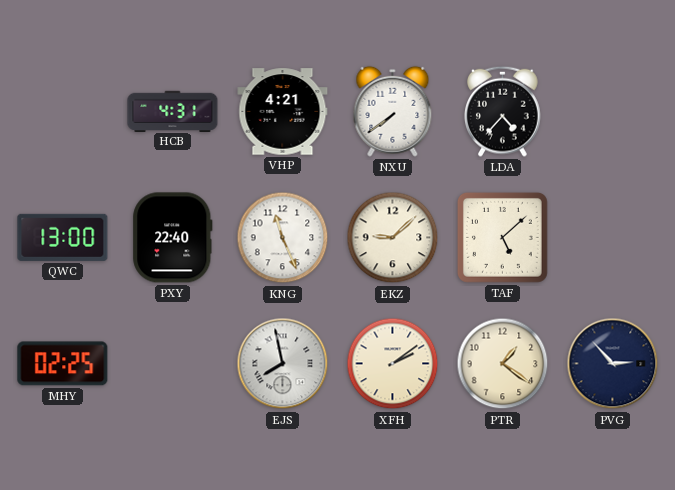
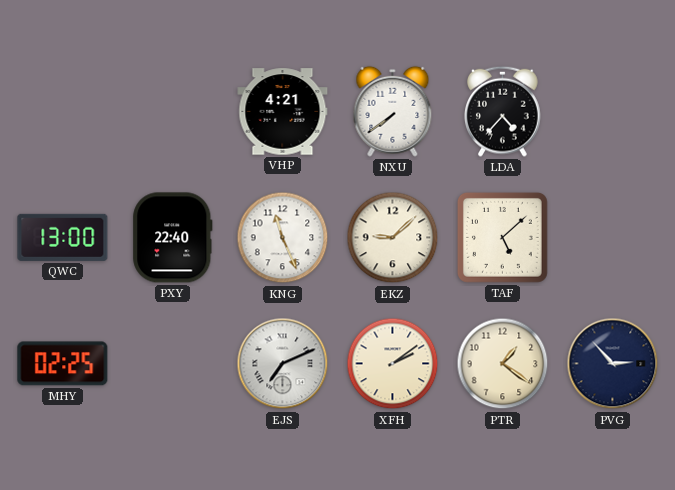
HCB: 4:31 -> none
EJS: 7:58 -> 7:11
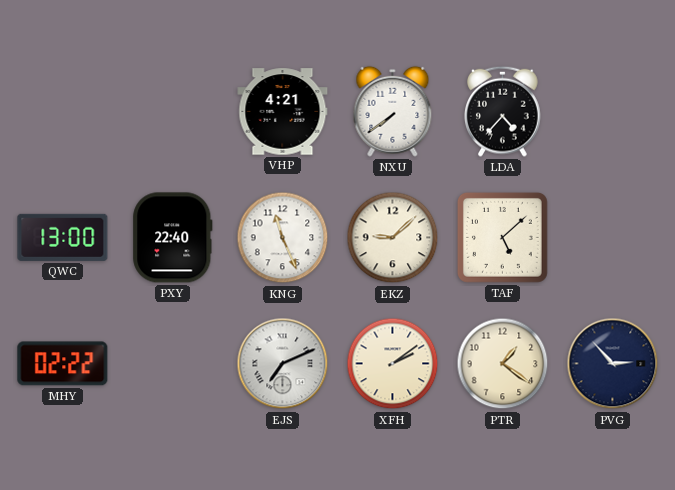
MHY: 02:25 -> 02:22
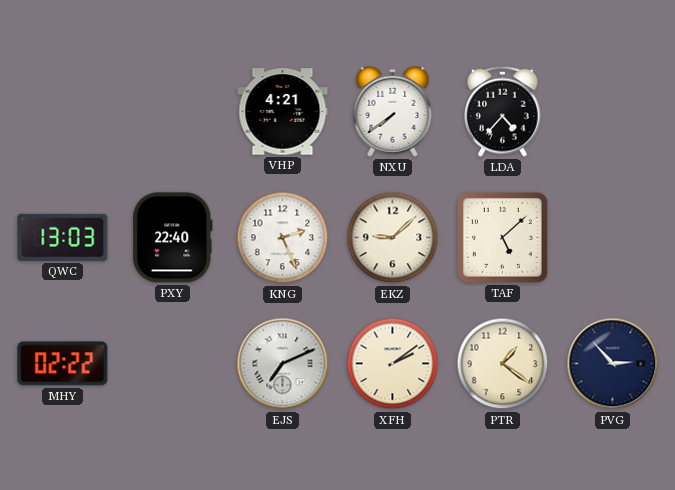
QWC: 13:00 -> 13:03
KNG: 11:26 -> 2:26
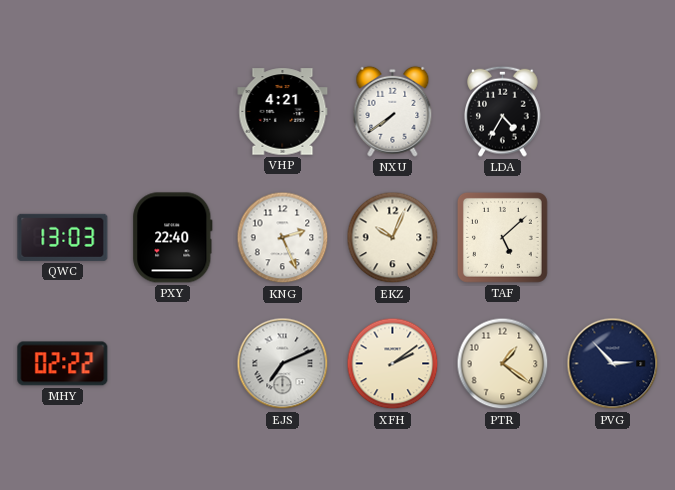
LDA: 4:37 -> 4:35
EKZ: 9:08 -> 10:04
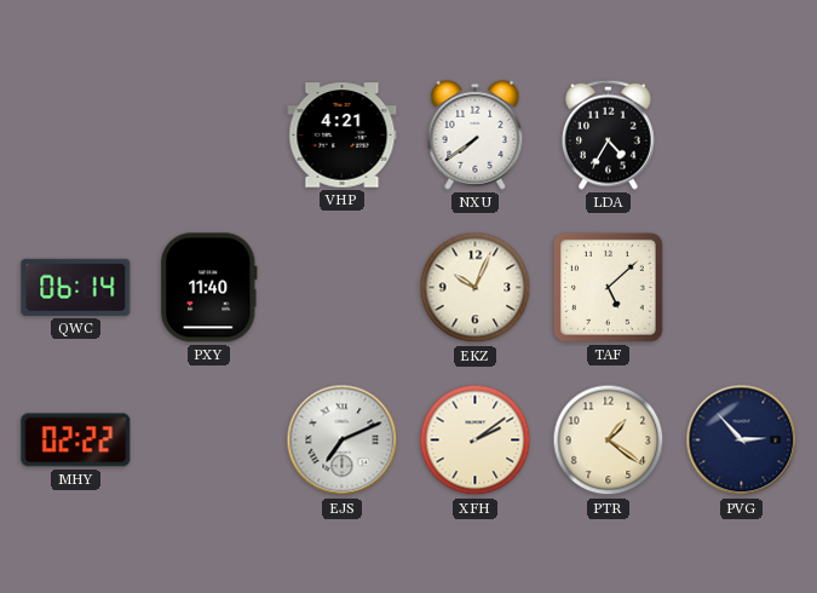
QWC: 13:03 -> 06:14
PXY: 22:40 -> 11:40
KNG: 2:26 -> none
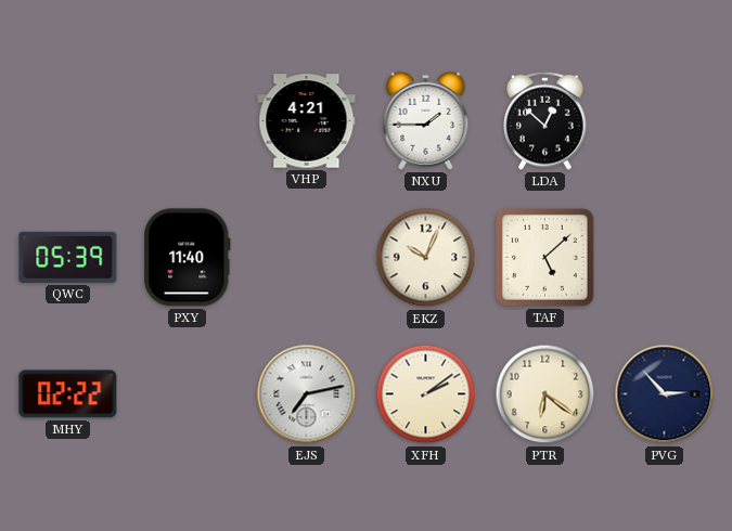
NXU: 7:39 -> 1:45
LDA: 4:35 -> 12:52
QWC: 06:14 -> 05:39
EJS: 7:11 -> 7:13
PTR: 1:21 -> 6:21
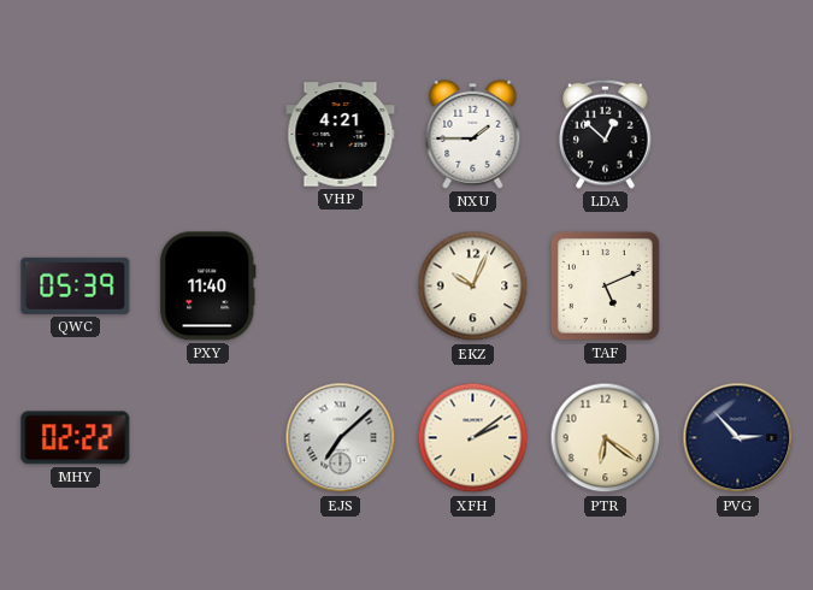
TAF: 5:08 -> 5:11
EJS: 7:13 -> 7:08
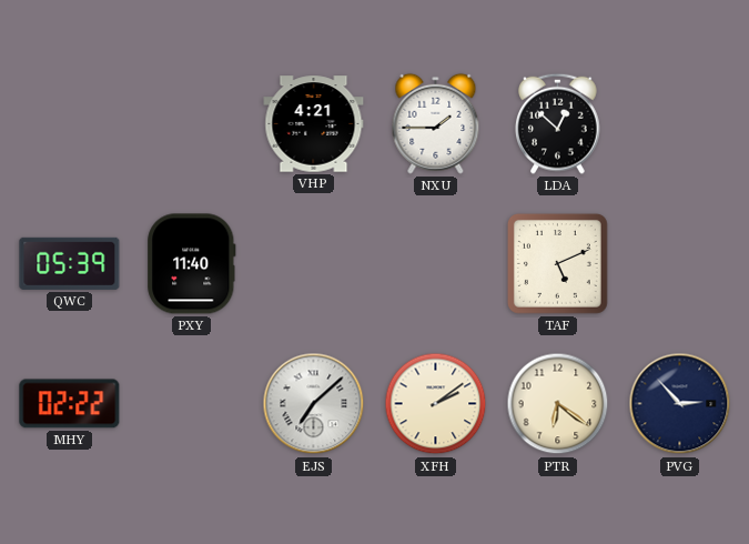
EKZ: 10:04 -> none
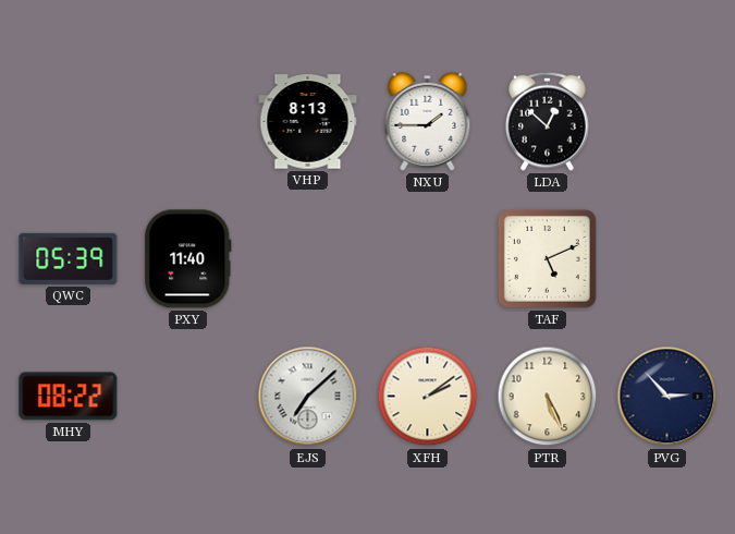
VHP: 4:21 -> 8:13
MHY: 02:22 -> 08:22
PTR: 6:21 -> 5:26
